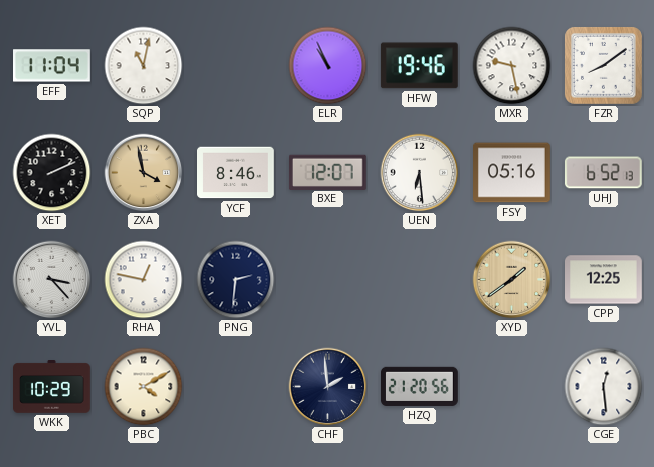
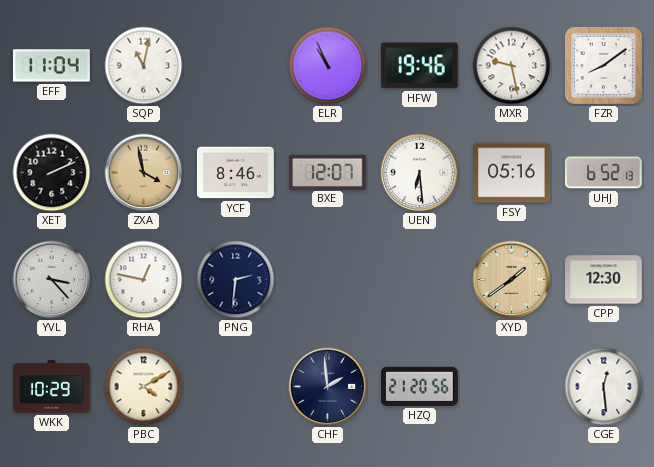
CPP: 12:25 -> 12:30
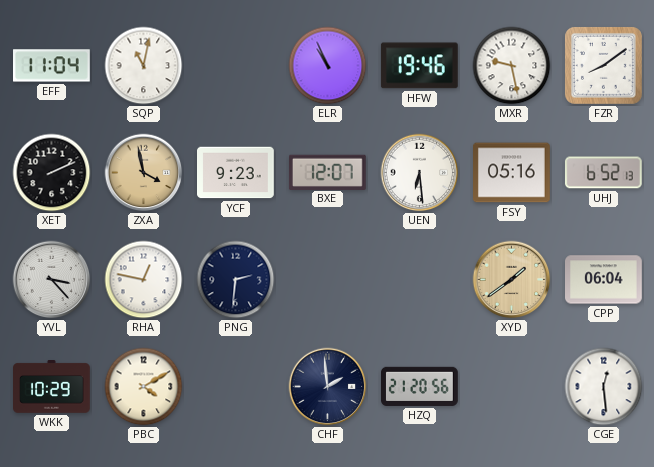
YCF: 8:46 -> 9:23
CPP: 12:30 -> 06:04
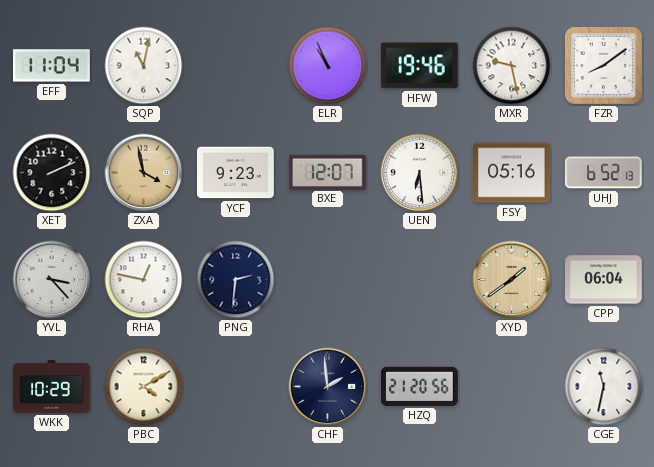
CGE: 12:29 -> 11:32
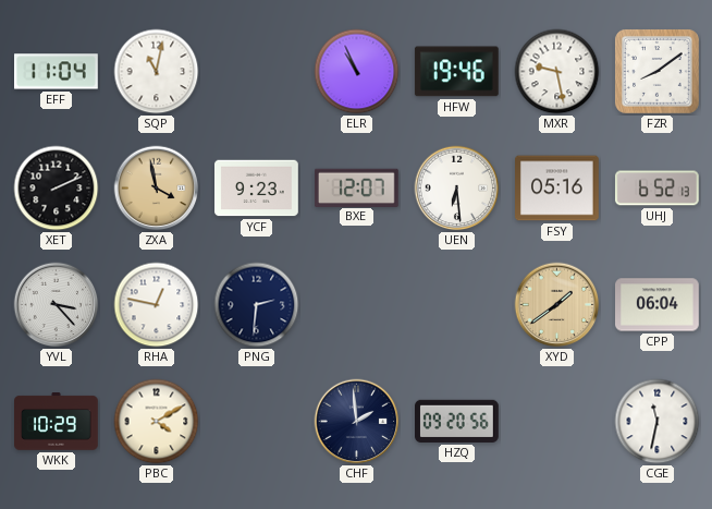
HZQ: 21:20 -> 09:20
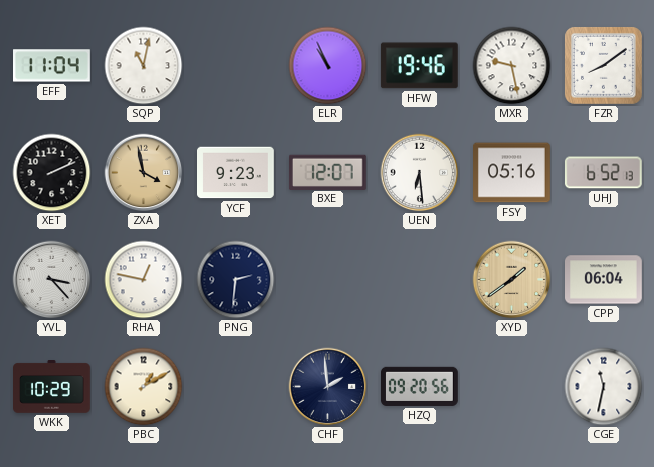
PBC: 4:10 -> 1:10
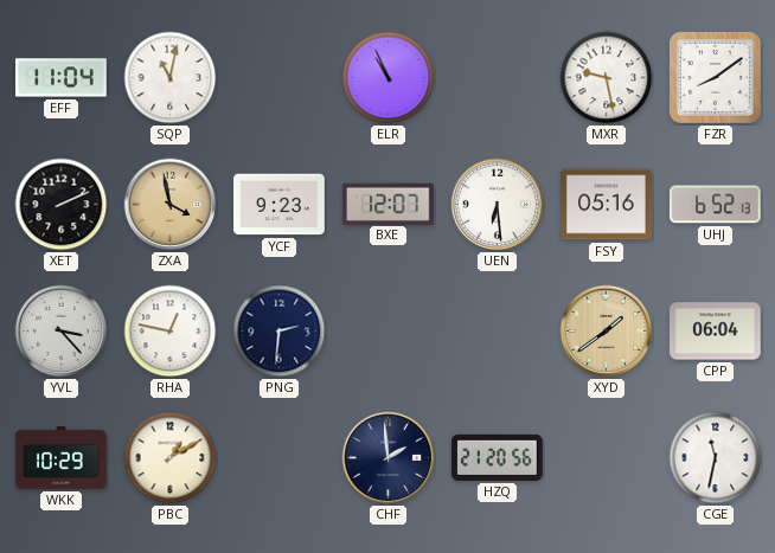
HFW: 19:46 -> none
HZQ: 09:20 -> 21:20
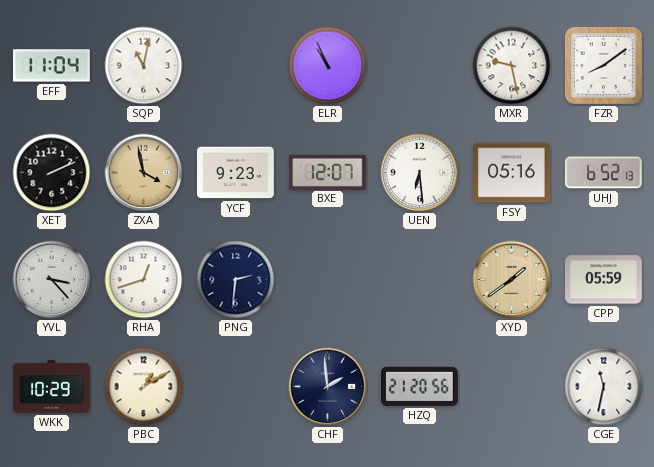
RHA: 12:47 -> 12:42
CPP: 06:04 -> 05:59
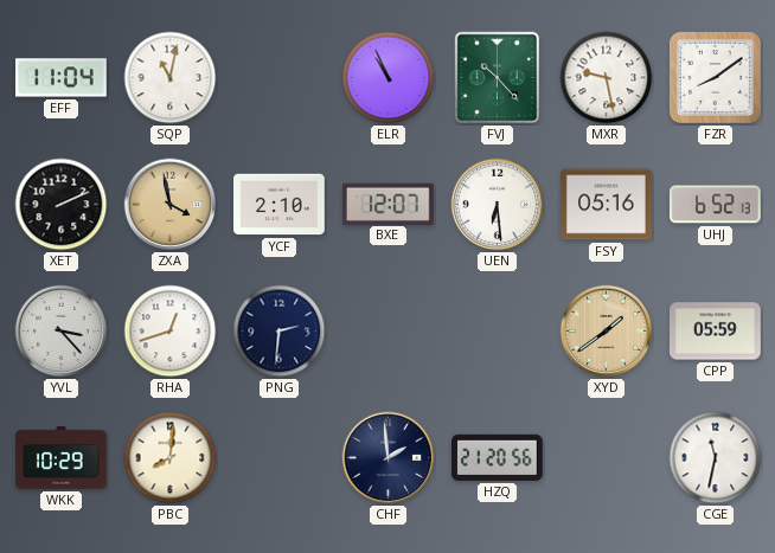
FVJ: none -> 10:23
YCF: 9:23 -> 2:10
PBC: 1:10 -> 8:01
